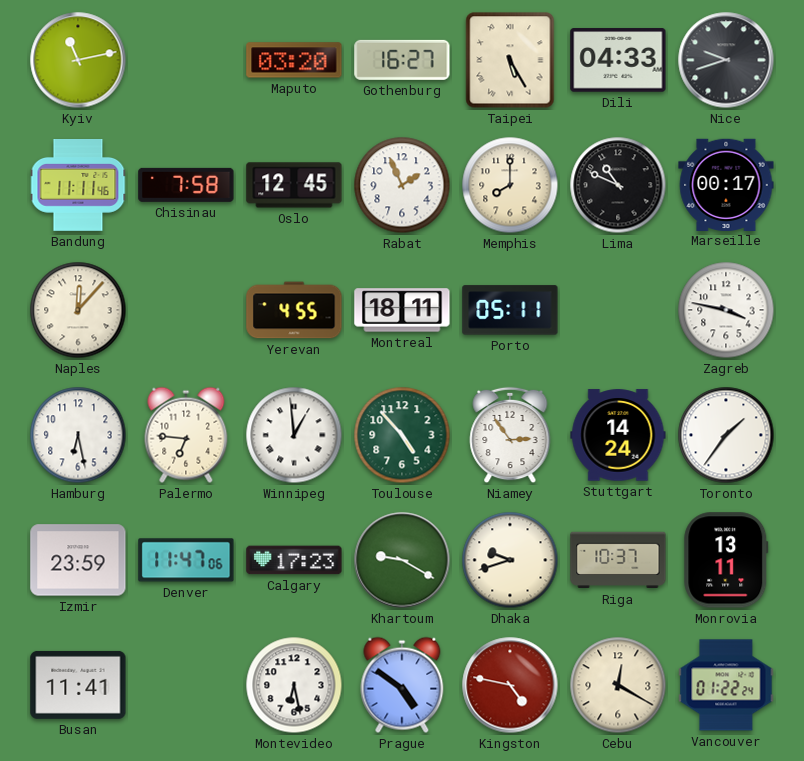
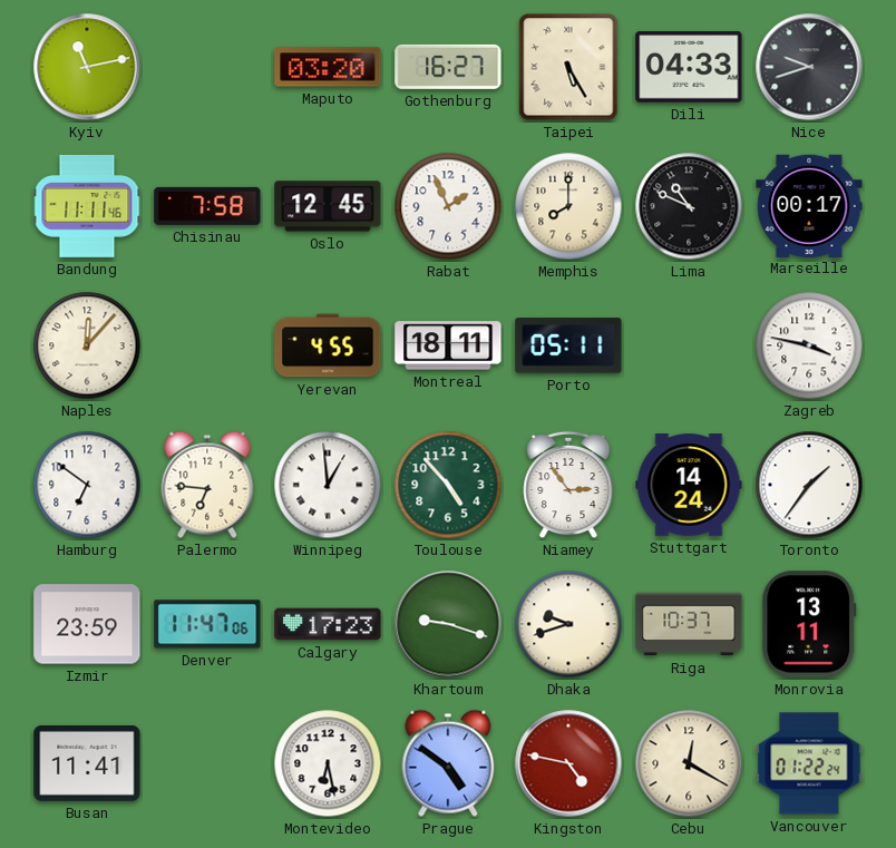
Hamburg: 6:28 -> 6:51
Khartoum: 9:20 -> 9:18
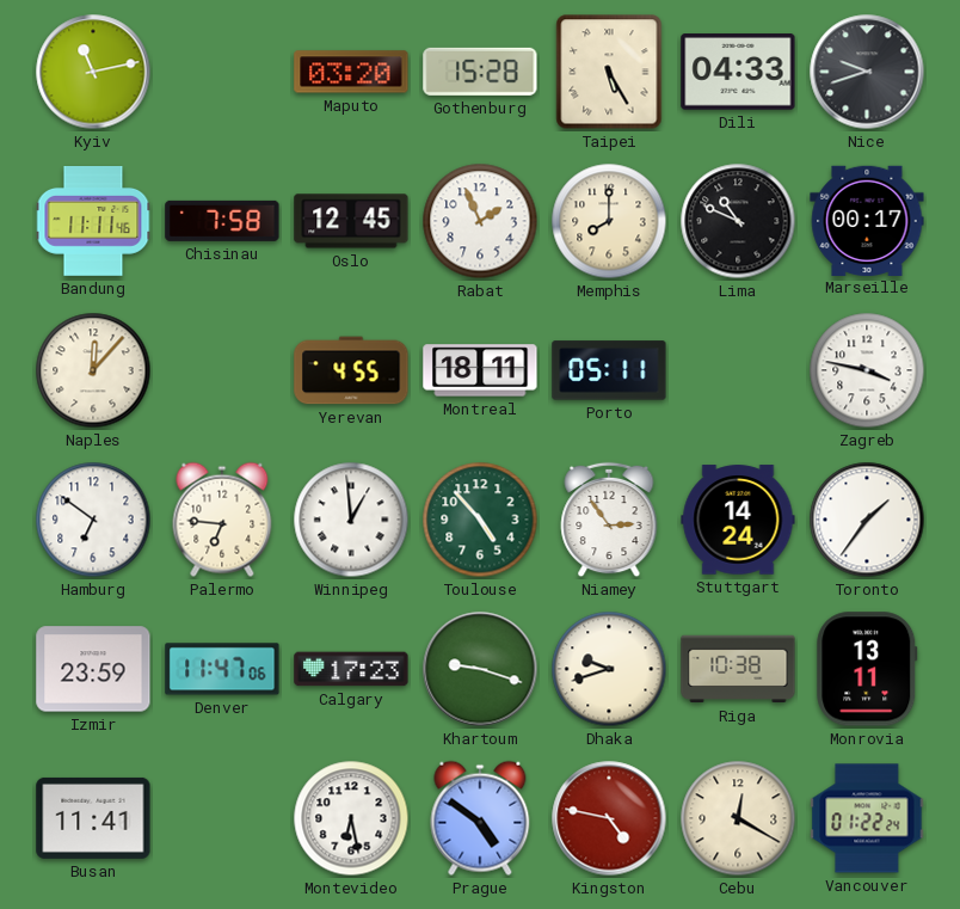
Gothenburg: 16:27 -> 15:28
Riga: 10:37 -> 10:38
